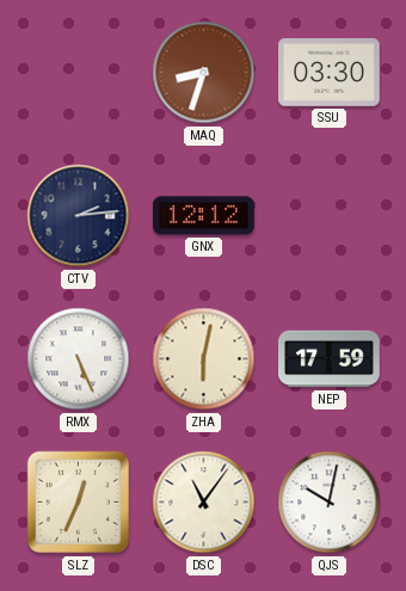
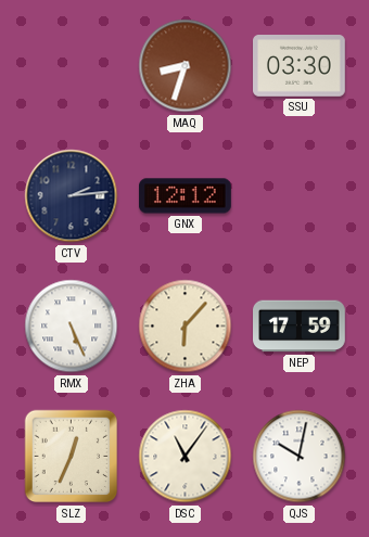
ZHA: 6:02 -> 6:07
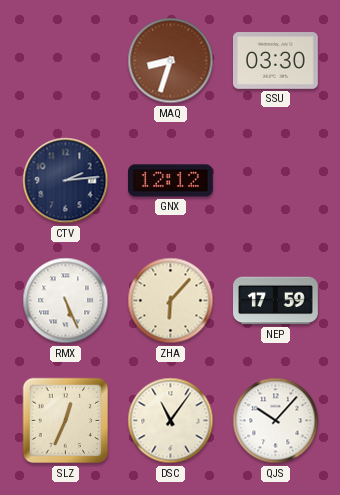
QJS: 10:02 -> 10:07
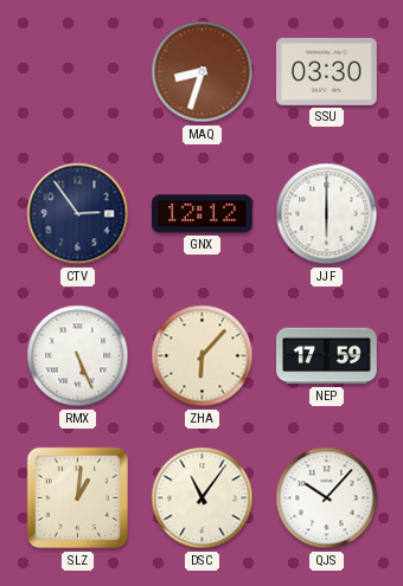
CTV: 2:14 -> 2:54
JJF: none -> 6:00
SLZ: 12:34 -> 1:01
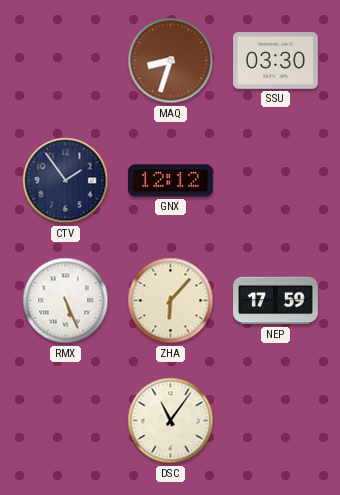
CTV: 2:54 -> 1:54
JJF: 6:00 -> none
SLZ: 1:01 -> none
QJS: 10:07 -> none
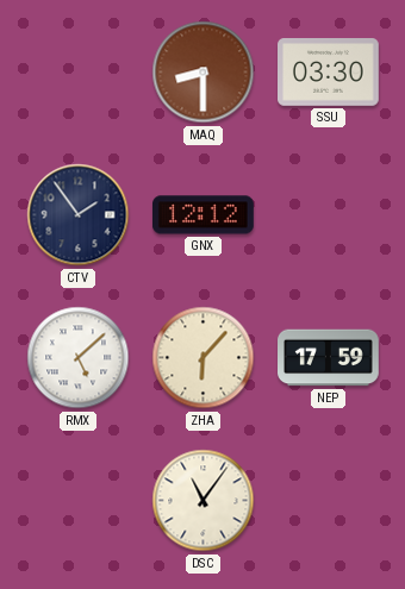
MAQ: 8:33 -> 8:30
RMX: 5:26 -> 5:08
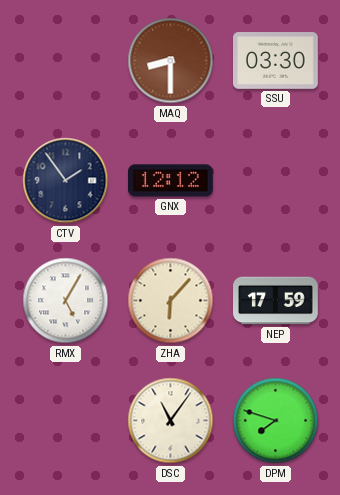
RMX: 5:08 -> 5:05
DPM: none -> 7:48
